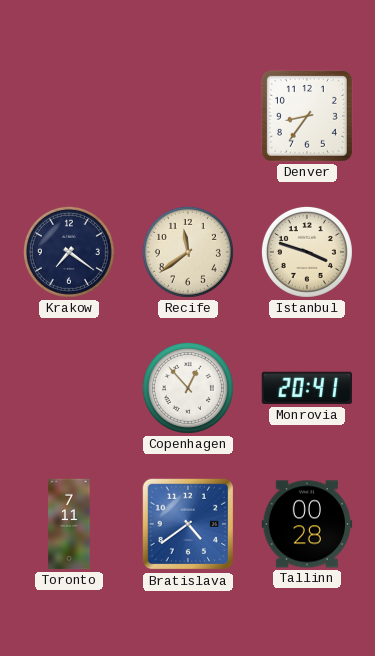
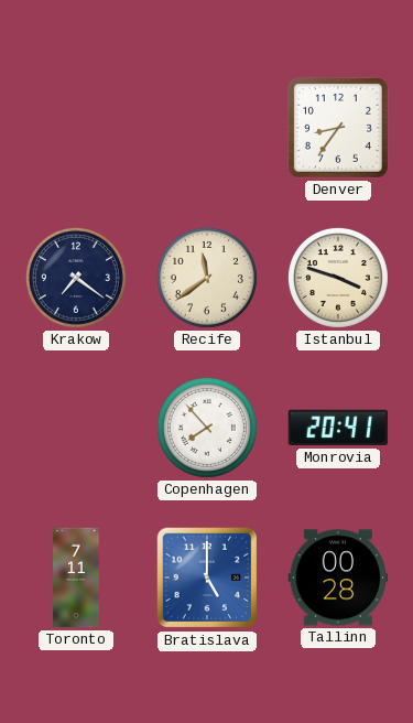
Copenhagen: 12:53 -> 7:53
Bratislava: 4:39 -> 5:00
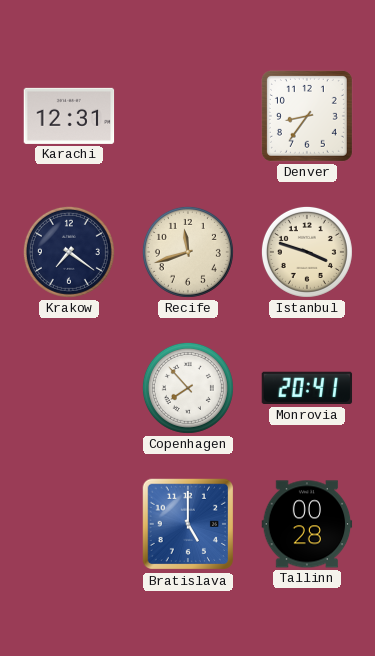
Karachi: none -> 12:31
Recife: 11:39 -> 11:42
Toronto: 7:11 -> none
